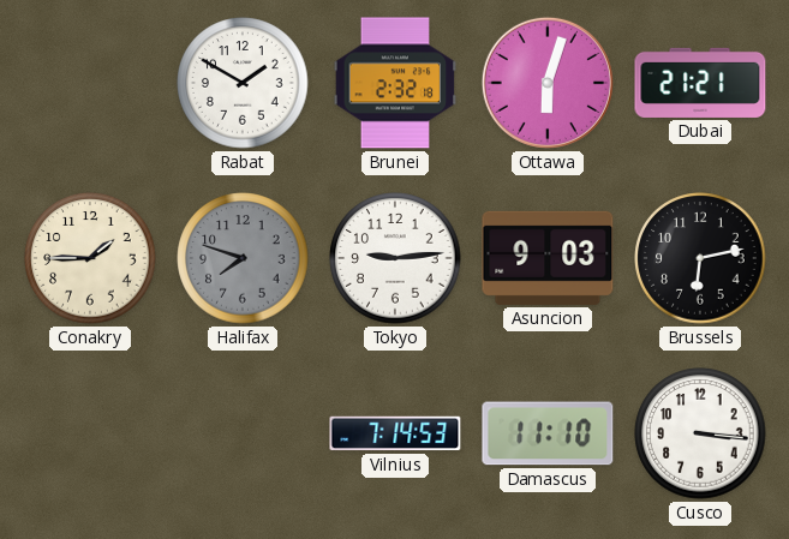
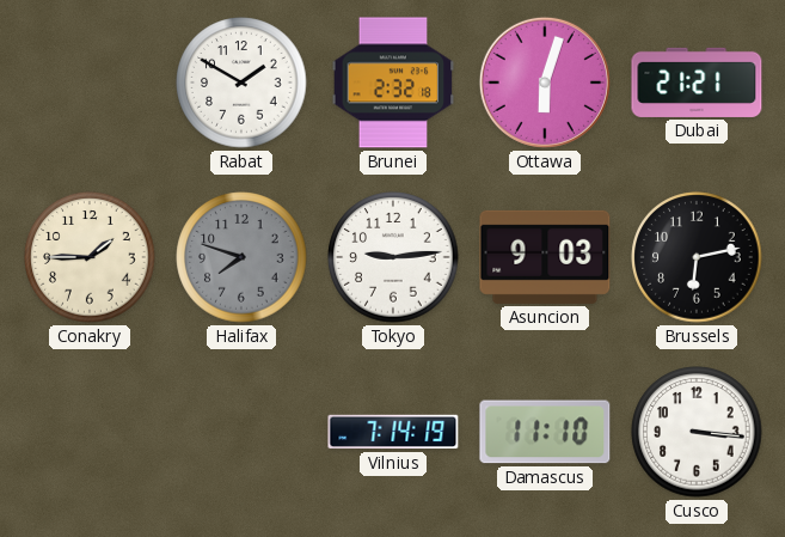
Vilnius: 7:14:53 -> 7:14:19
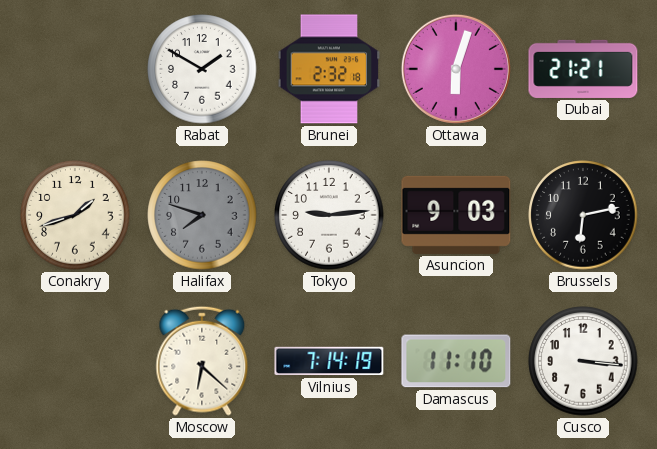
Conakry: 1:45 -> 1:42
Moscow: none -> 6:22
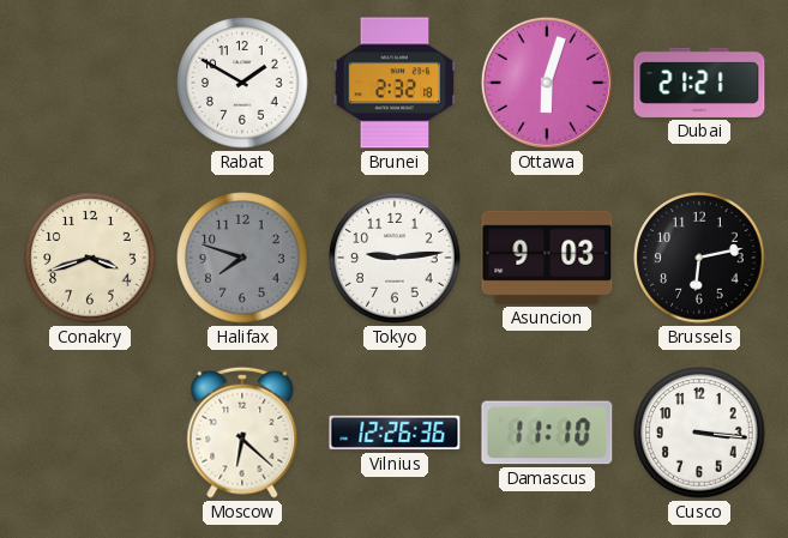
Conakry: 1:42 -> 3:42
Vilnius: 7:14 -> 12:26
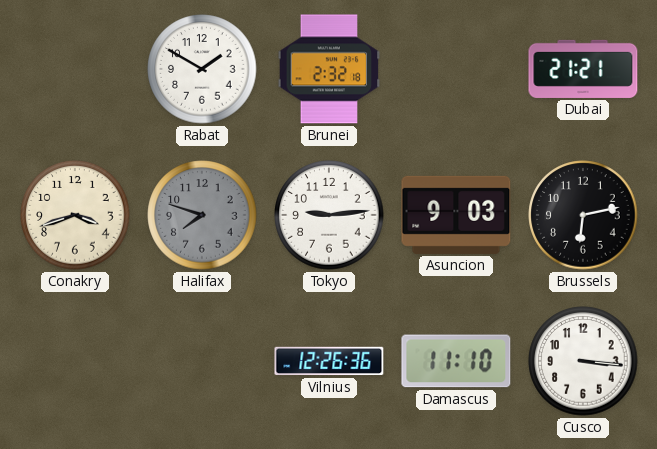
Ottawa: 6:03 -> none
Moscow: 6:22 -> none
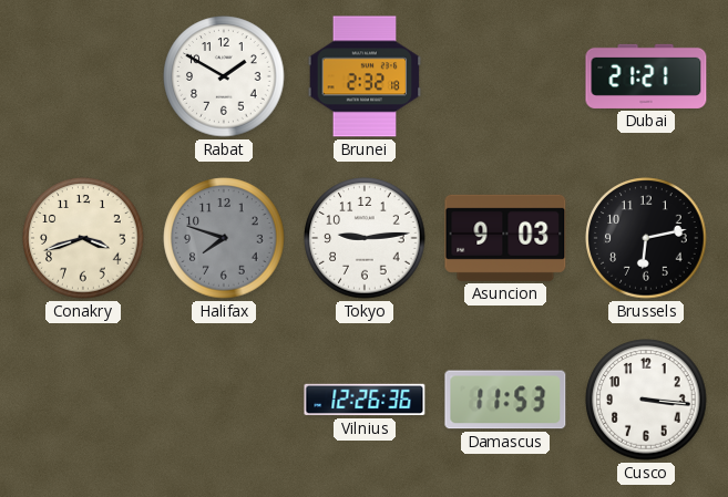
Damascus: 11:10 -> 11:53
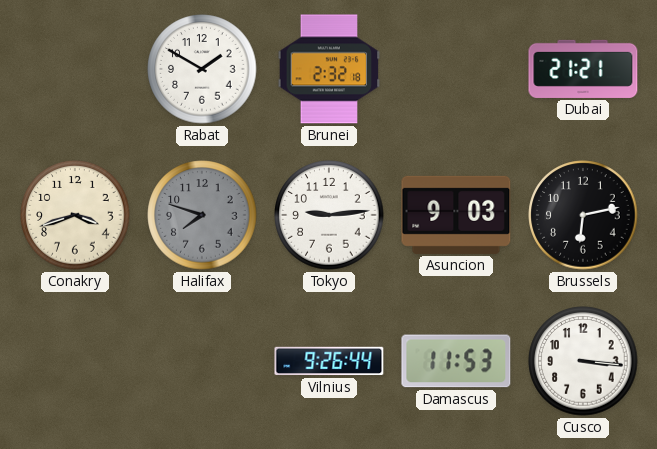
Vilnius: 12:26 -> 9:26
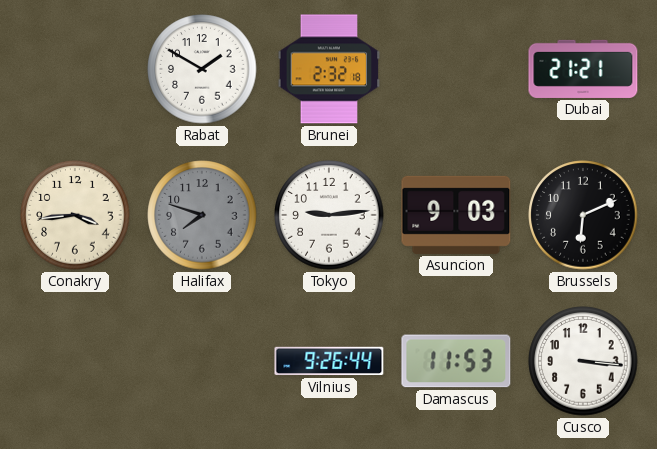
Conakry: 3:42 -> 3:44
Brussels: 6:13 -> 6:11
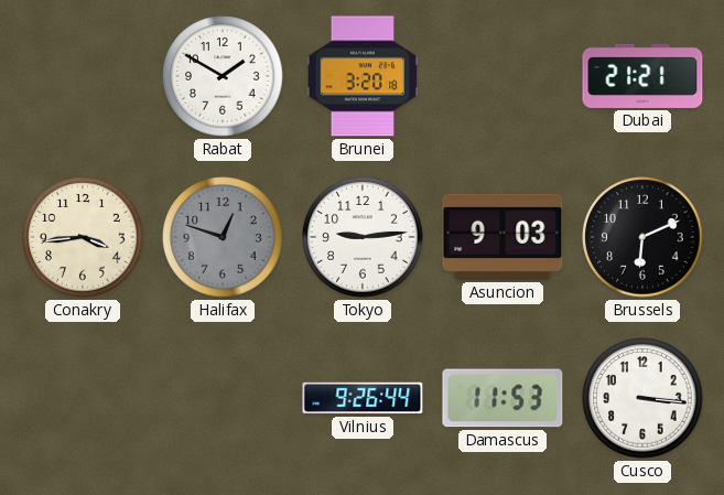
Brunei: 2:32 -> 3:20
Halifax: 7:48 -> 12:48
